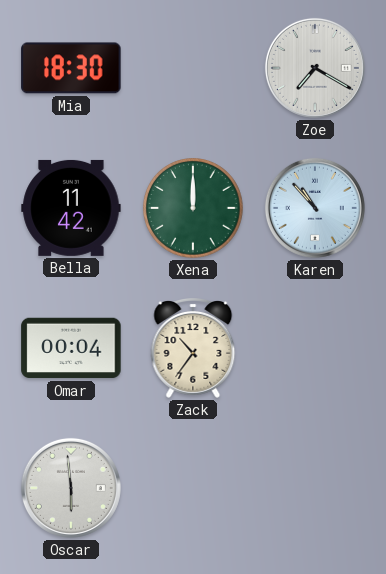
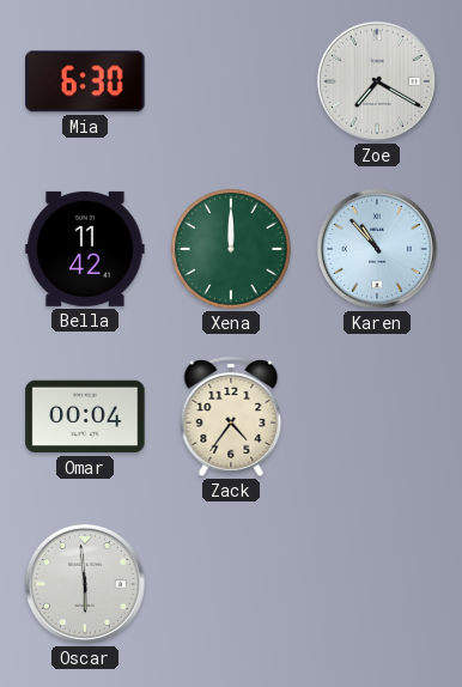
Mia: 18:30 -> 6:30
Zack: 10:36 -> 4:36
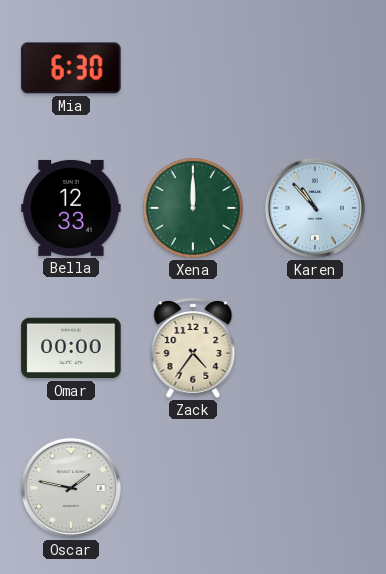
Zoe: 7:20 -> none
Bella: 11:42 -> 12:33
Omar: 00:04 -> 00:00
Oscar: 5:59 -> 1:47
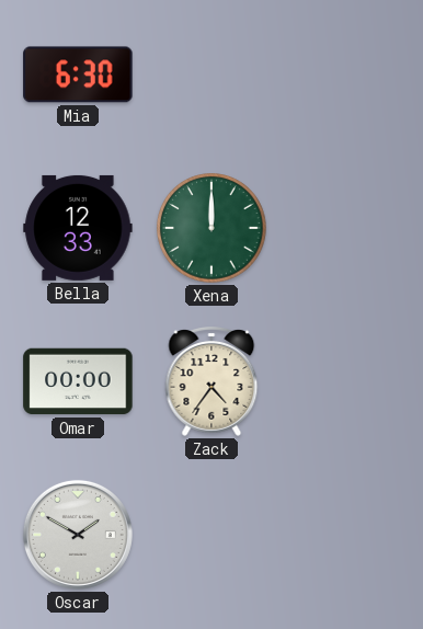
Karen: 10:53 -> none
Oscar: 1:47 -> 1:50
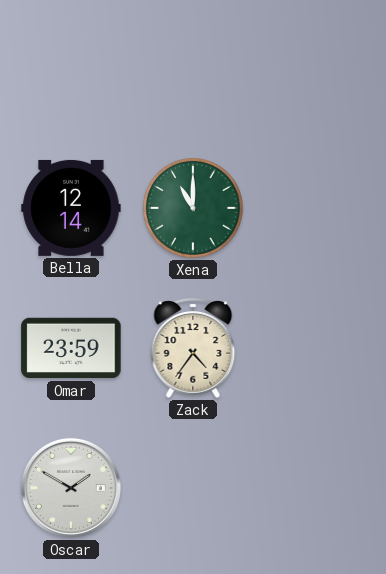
Mia: 6:30 -> none
Bella: 12:33 -> 12:14
Xena: 12:00 -> 11:00
Omar: 00:00 -> 23:59
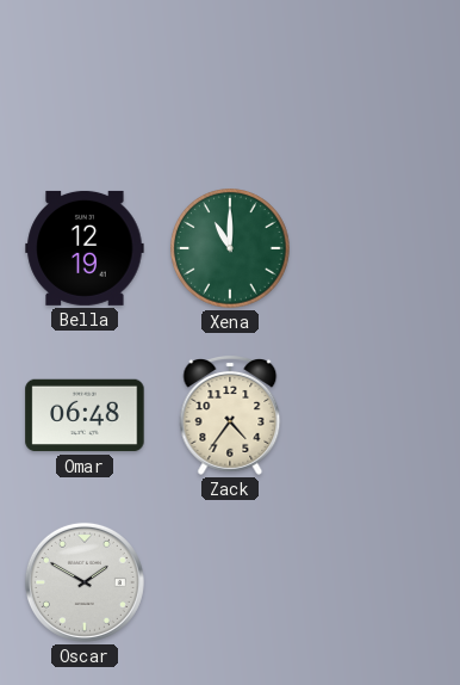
Bella: 12:14 -> 12:19
Omar: 23:59 -> 06:48
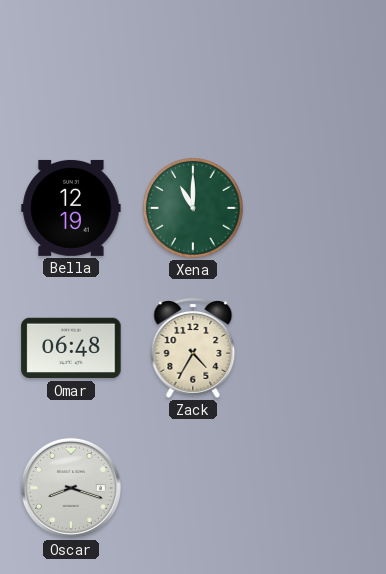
Zack: 4:36 -> 4:35
Oscar: 1:50 -> 8:18
